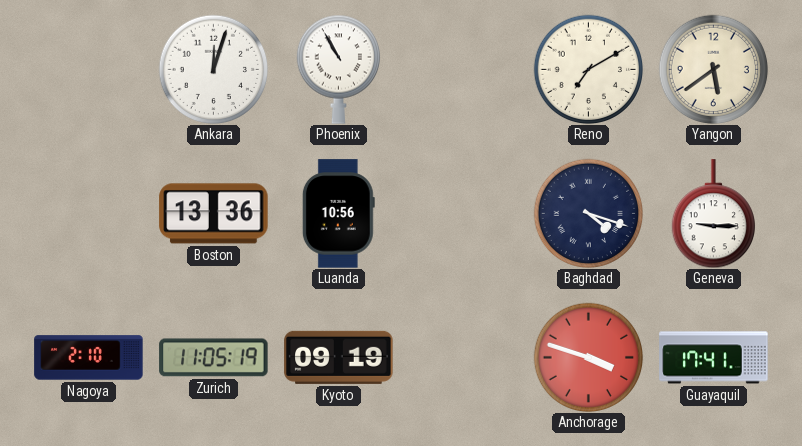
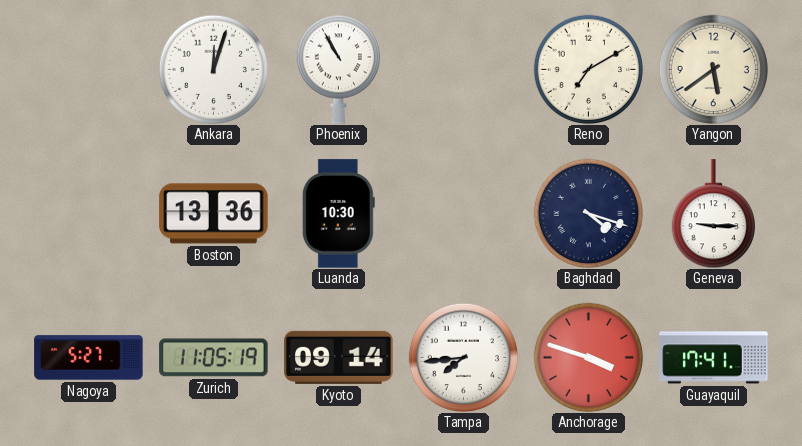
Luanda: 10:56 -> 10:30
Nagoya: 2:10 -> 5:27
Kyoto: 09:19 -> 09:14
Tampa: none -> 7:44
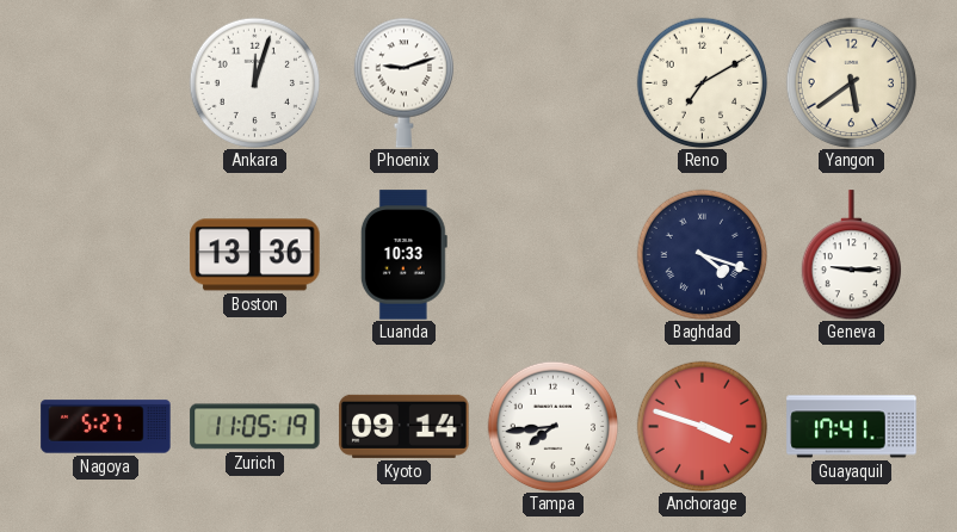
Phoenix: 10:55 -> 9:12
Luanda: 10:30 -> 10:33
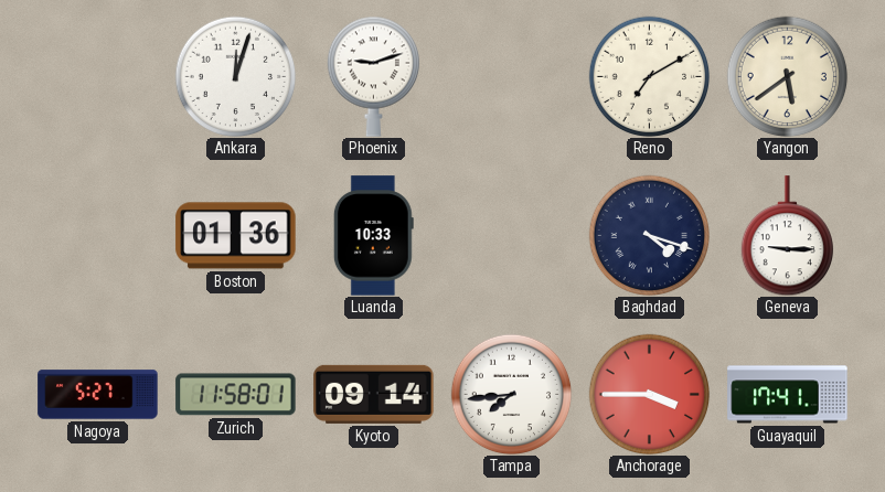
Boston: 13:36 -> 01:36
Zurich: 11:05 -> 11:58
Anchorage: 3:48 -> 3:45
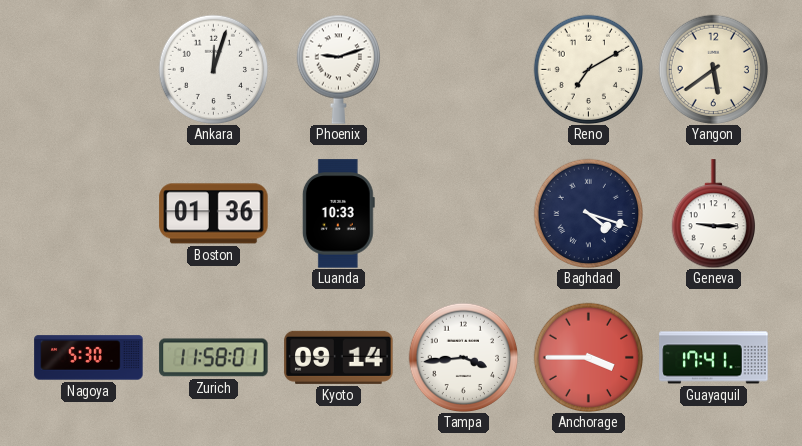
Nagoya: 5:27 -> 5:30
Tampa: 7:44 -> 3:44
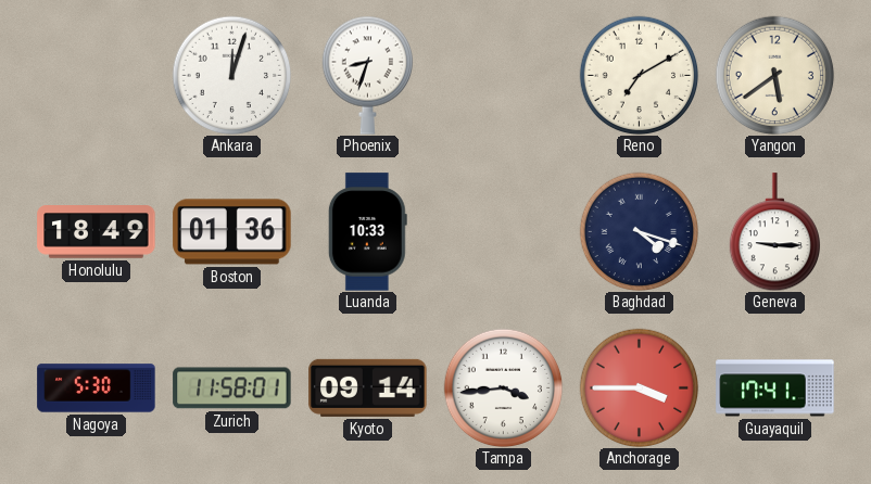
Phoenix: 9:12 -> 8:33
Honolulu: none -> 18:49
